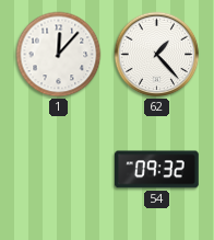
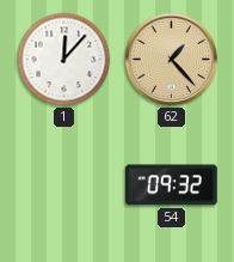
62 dial: white -> champagne
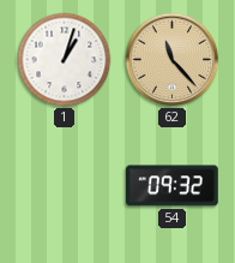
1: 12:07 -> 1:03
62: 1:23 -> 11:23
